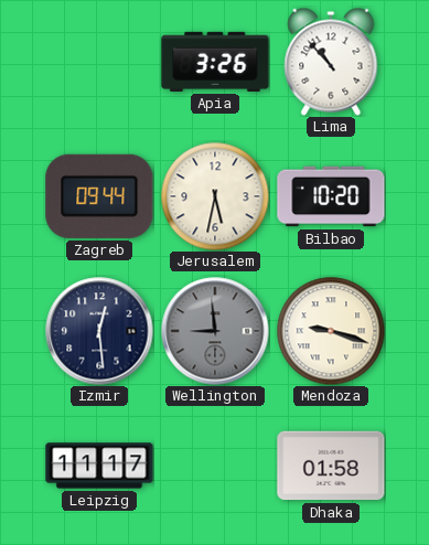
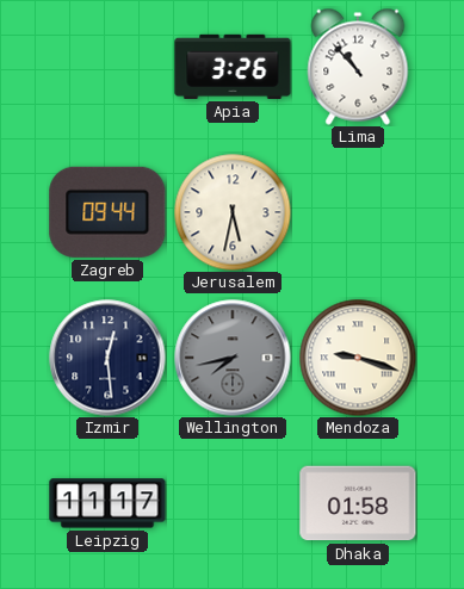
Bilbao: 10:20 -> none
Wellington: 8:59 -> 7:43
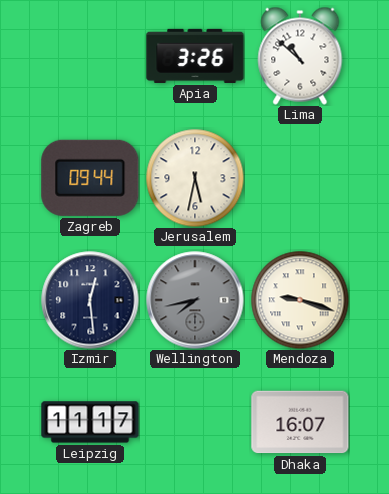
Lima: 10:53 -> 10:52
Dhaka: 01:58 -> 16:07
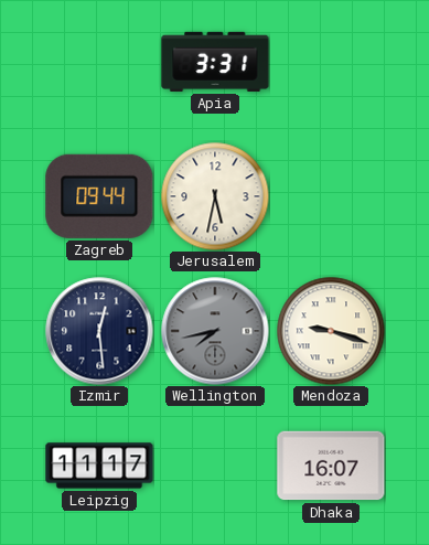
Apia: 3:26 -> 3:31
Lima: 10:52 -> none
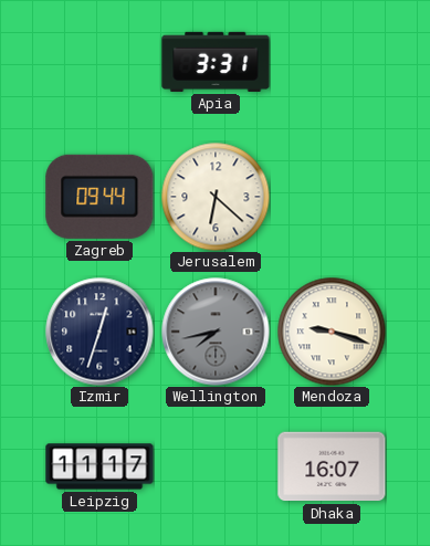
Jerusalem: 5:32 -> 6:22
Izmir: 12:29 -> 12:33
